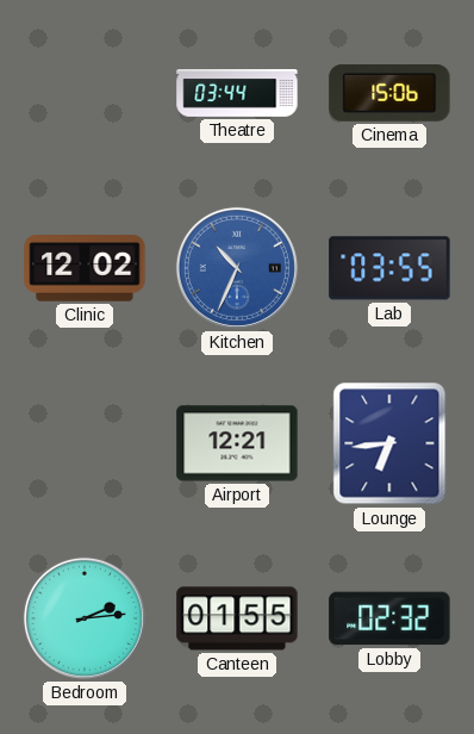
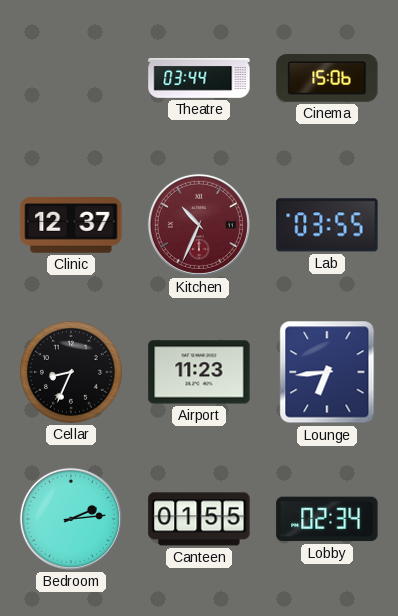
Clinic: 12:02 -> 12:37
Kitchen dial: blue -> burgundy
Cellar: none -> 8:34
Airport: 12:21 -> 11:23
Lobby: 02:32 -> 02:34
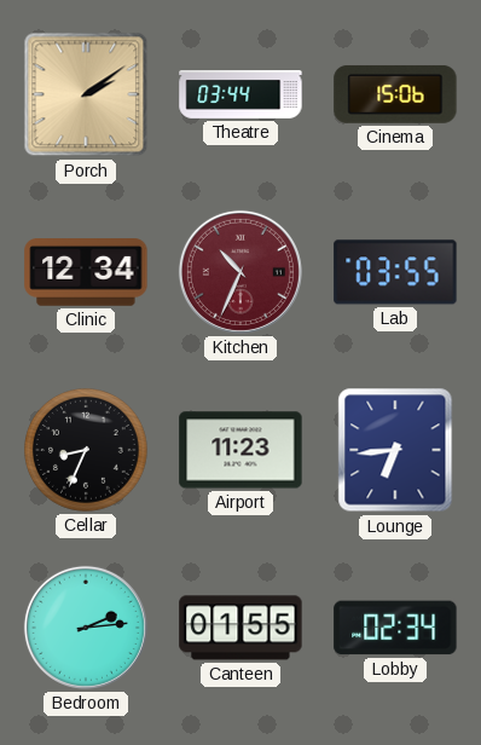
Porch: none -> 2:09
Clinic: 12:37 -> 12:34
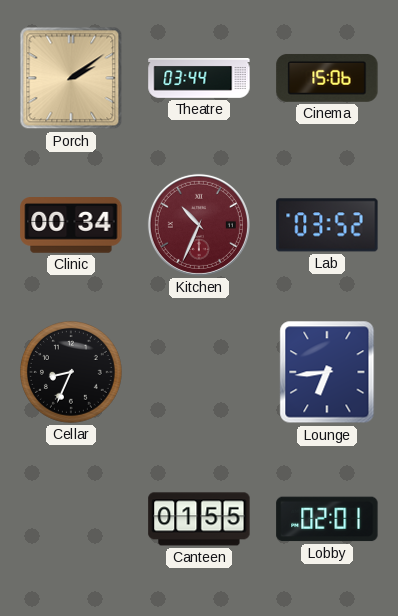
Clinic: 12:34 -> 00:34
Lab: 03:55 -> 03:52
Airport: 11:23 -> none
Bedroom: 2:14 -> none
Lobby: 02:34 -> 02:01
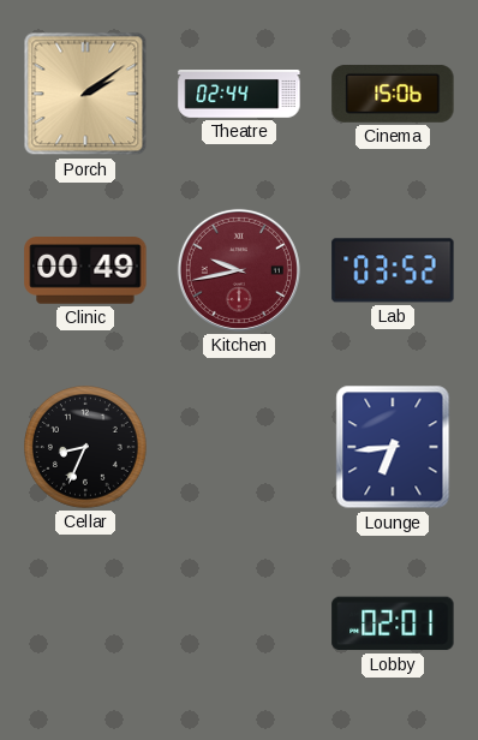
Theatre: 03:44 -> 02:44
Clinic: 00:34 -> 00:49
Kitchen: 10:34 -> 9:43
Canteen: 01:55 -> none
